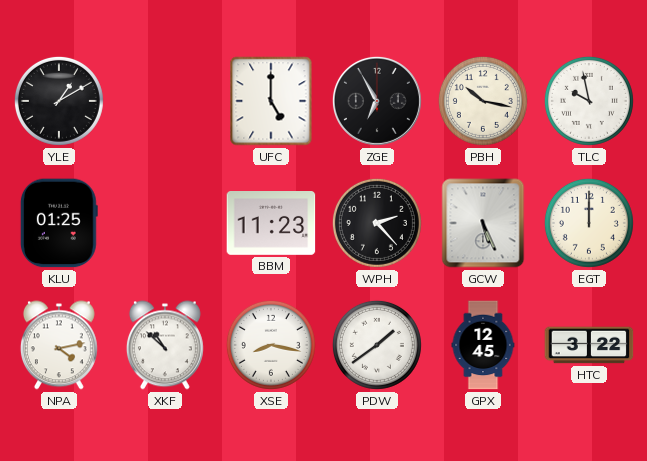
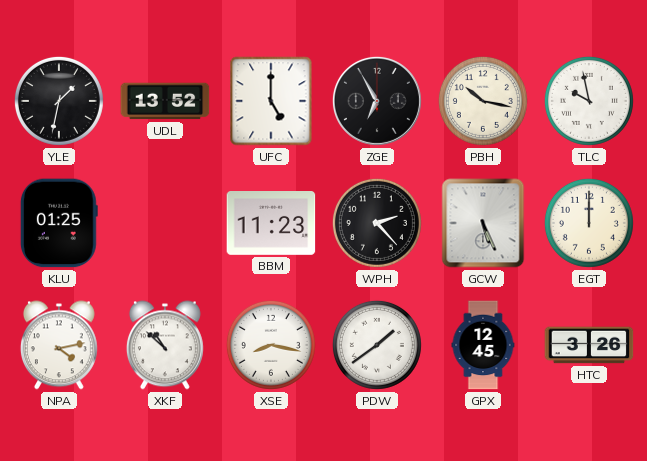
YLE: 1:10 -> 1:32
UDL: none -> 13:52
HTC: 3:22 -> 3:26
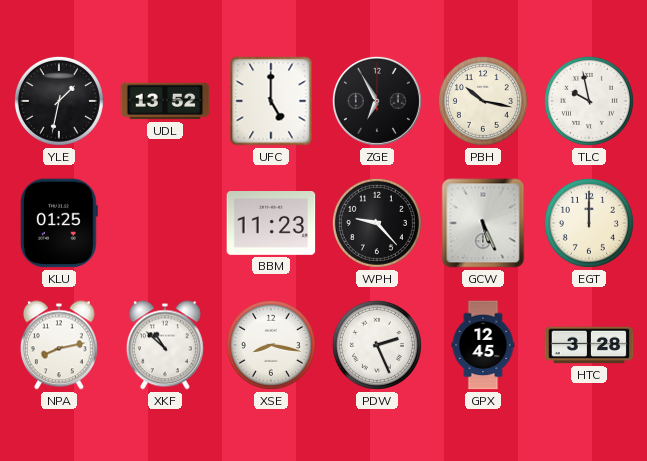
WPH: 2:23 -> 9:23
NPA: 4:13 -> 8:13
PDW: 1:39 -> 2:26
HTC: 3:26 -> 3:28
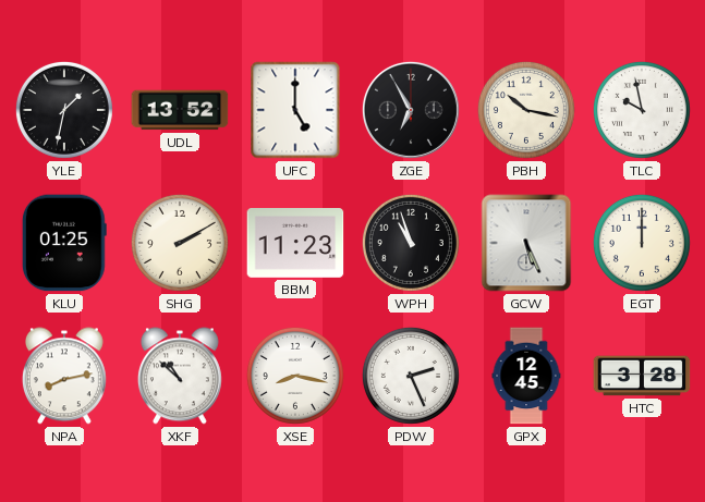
SHG: none -> 2:10
WPH: 9:23 -> 10:57
